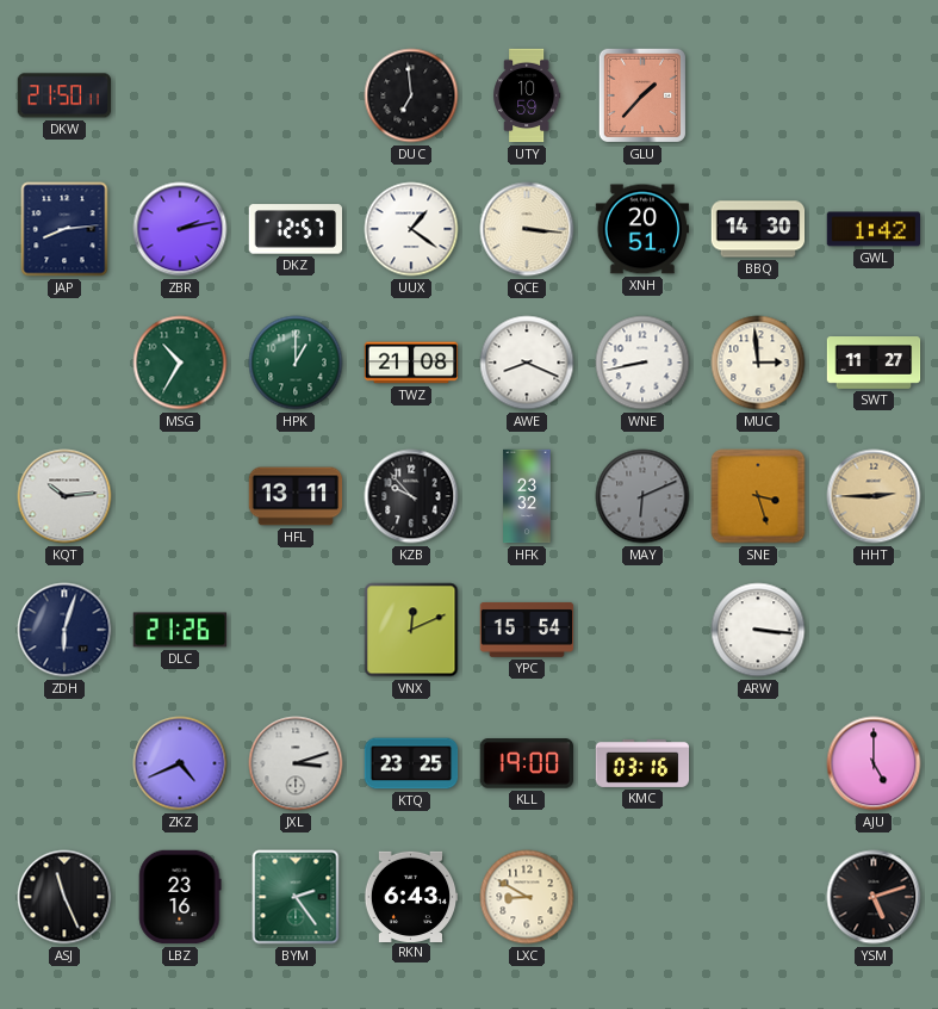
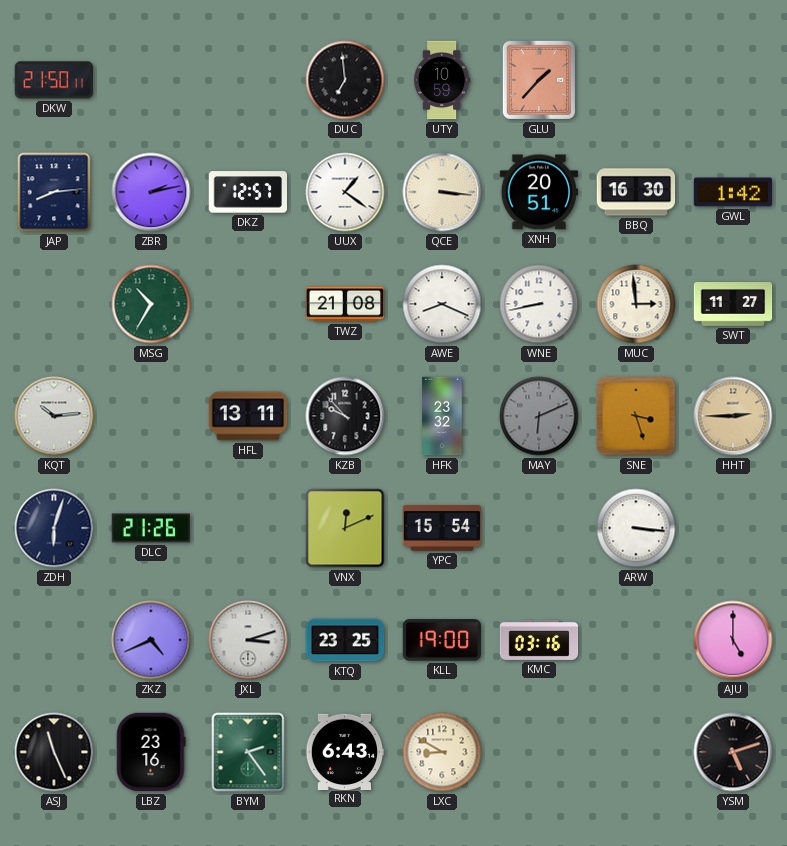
BBQ: 14:30 -> 16:30
HPK: 1:00 -> none
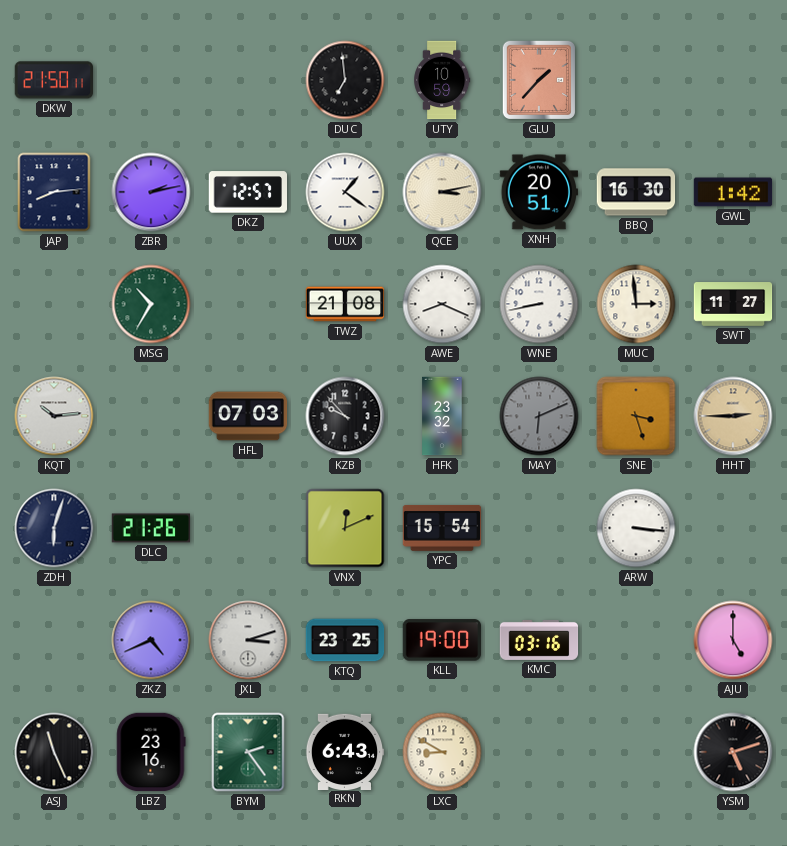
QCE: 3:16 -> 3:13
HFL: 13:11 -> 07:03
